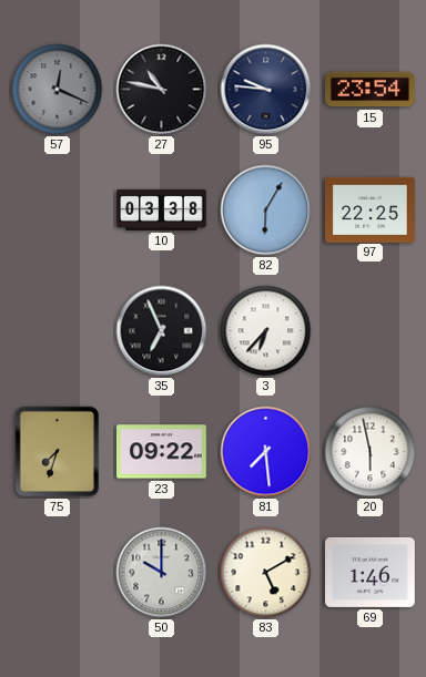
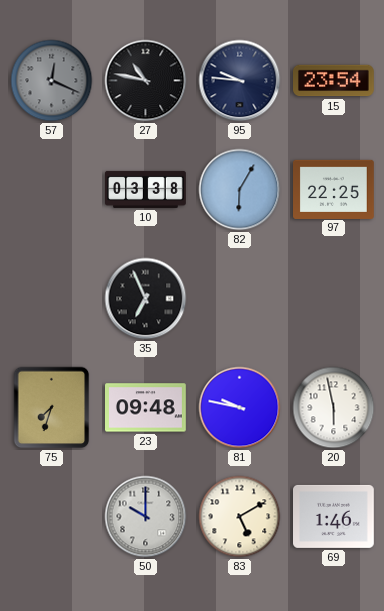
3: 6:37 -> none
23: 09:22 -> 09:48
81: 7:29 -> 9:47
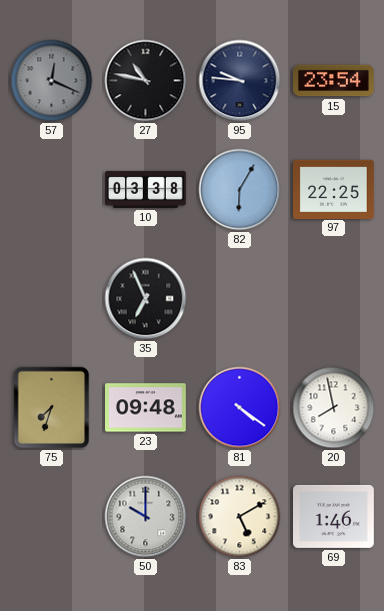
81: 9:47 -> 4:21
20: 5:58 -> 7:58
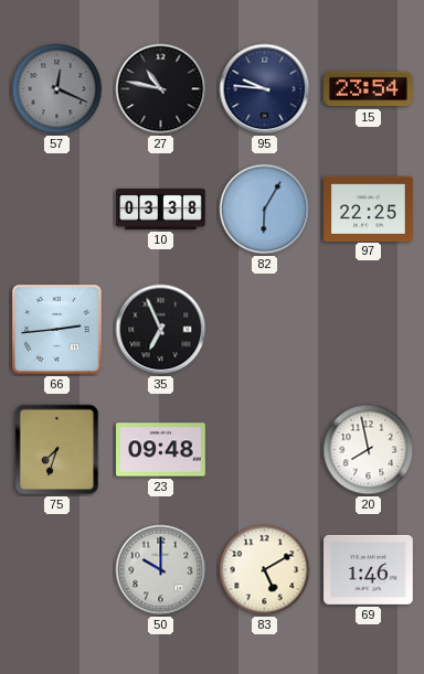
66: none -> 2:44
81: 4:21 -> none
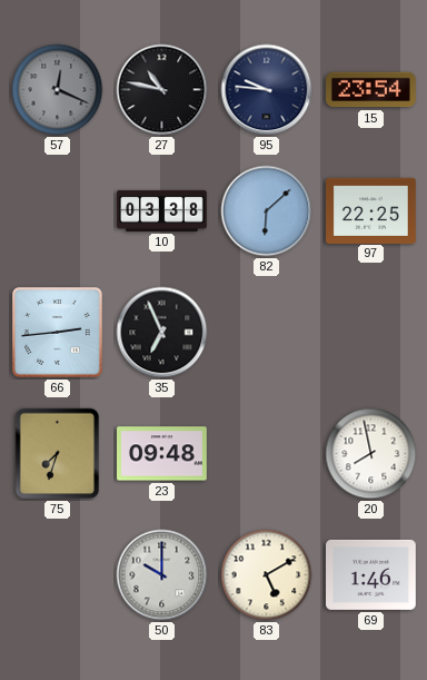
82: 6:05 -> 6:08
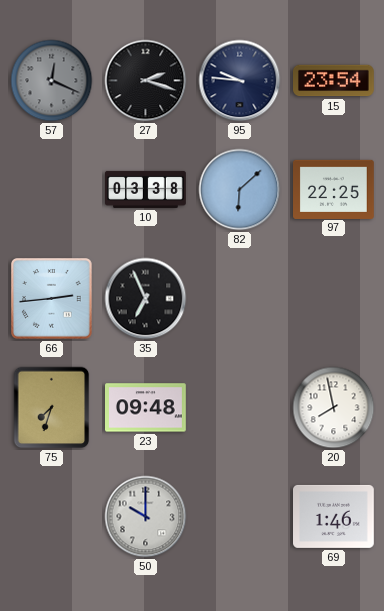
27: 10:47 -> 2:18
83: 5:10 -> none
